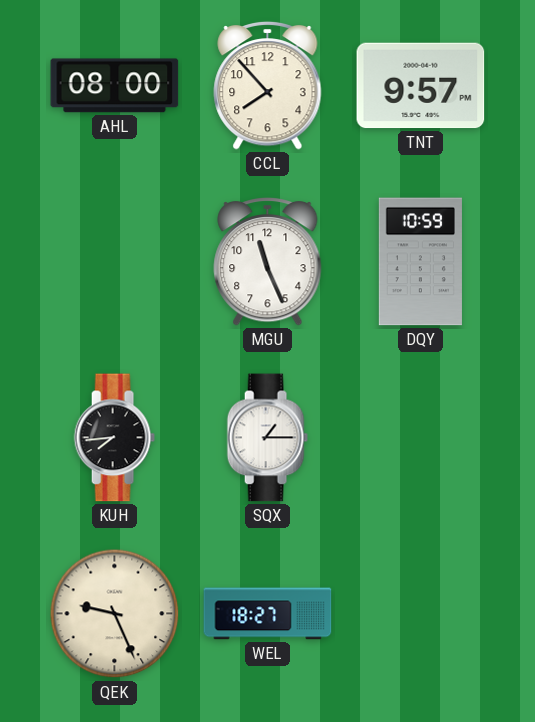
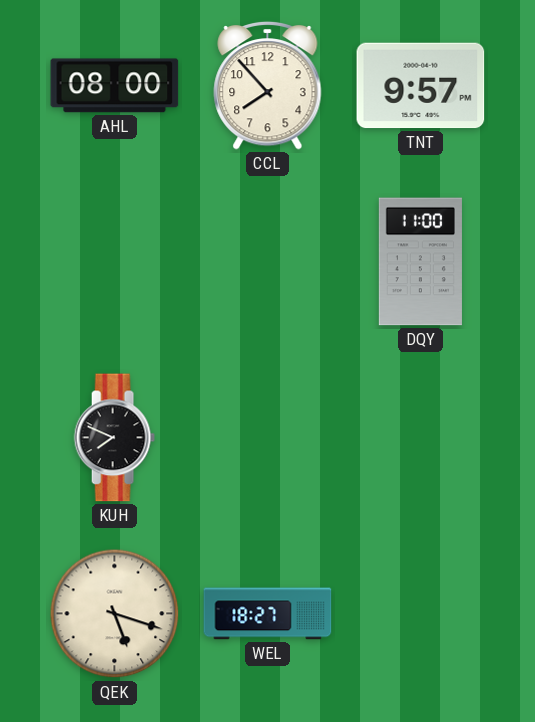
MGU: 11:26 -> none
DQY: 10:59 -> 11:00
KUH: 7:44 -> 7:49
SQX: 1:15 -> none
QEK: 9:26 -> 5:18
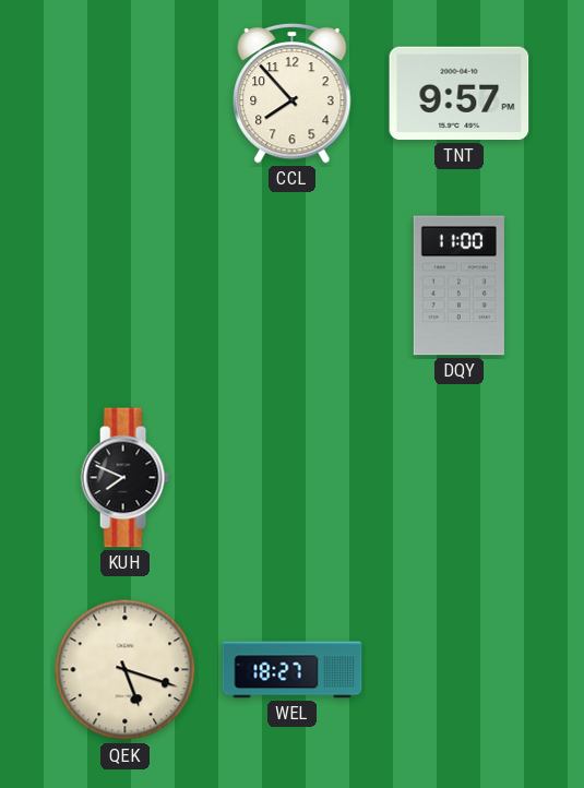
AHL: 08:00 -> none
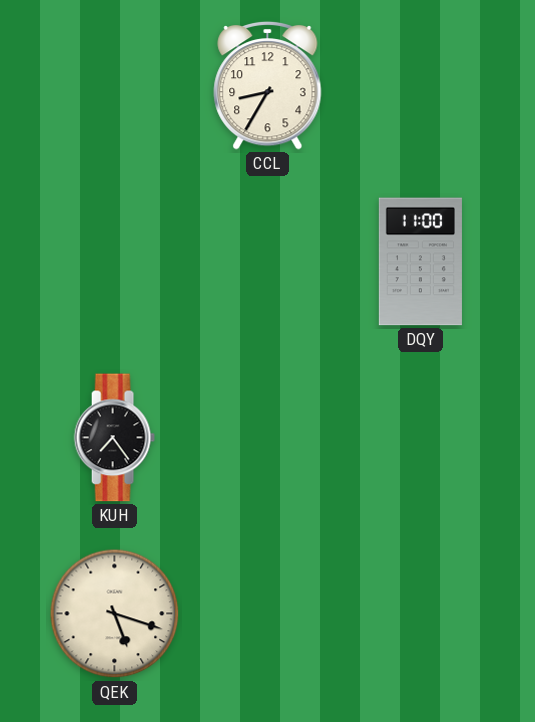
CCL: 7:53 -> 8:35
TNT: 9:57 -> none
KUH: 7:49 -> 7:24
WEL: 18:27 -> none
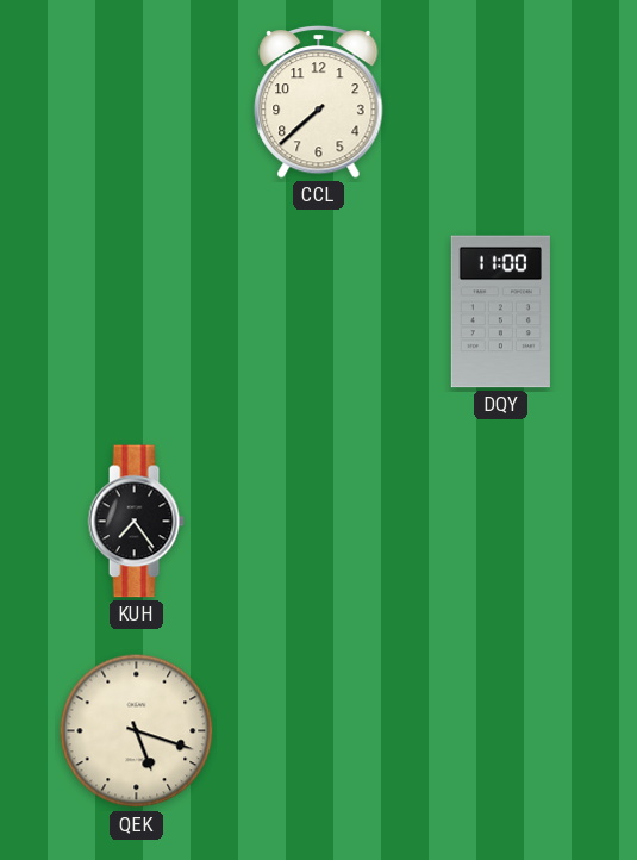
CCL: 8:35 -> 7:38
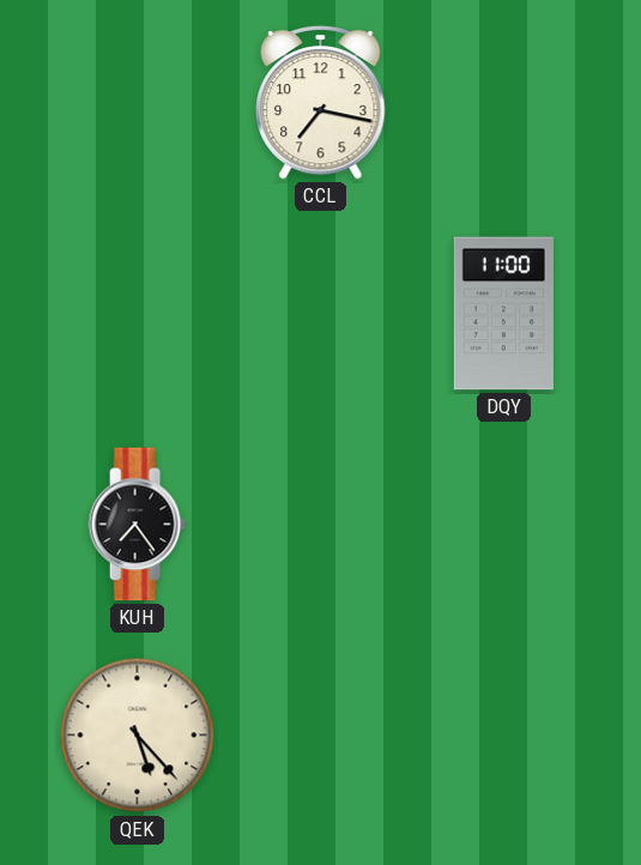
CCL: 7:38 -> 7:17
QEK: 5:18 -> 5:23
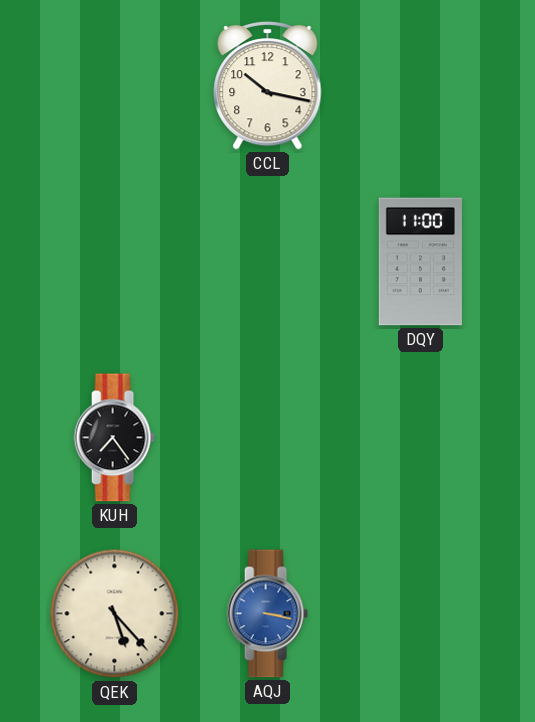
CCL: 7:17 -> 10:17
AQJ: none -> 3:17
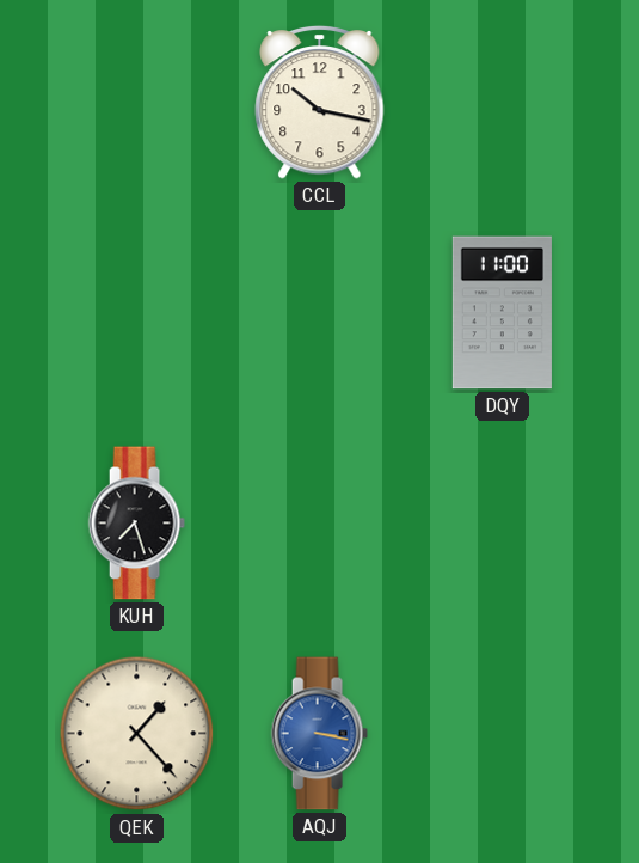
KUH: 7:24 -> 7:27
QEK: 5:23 -> 1:23
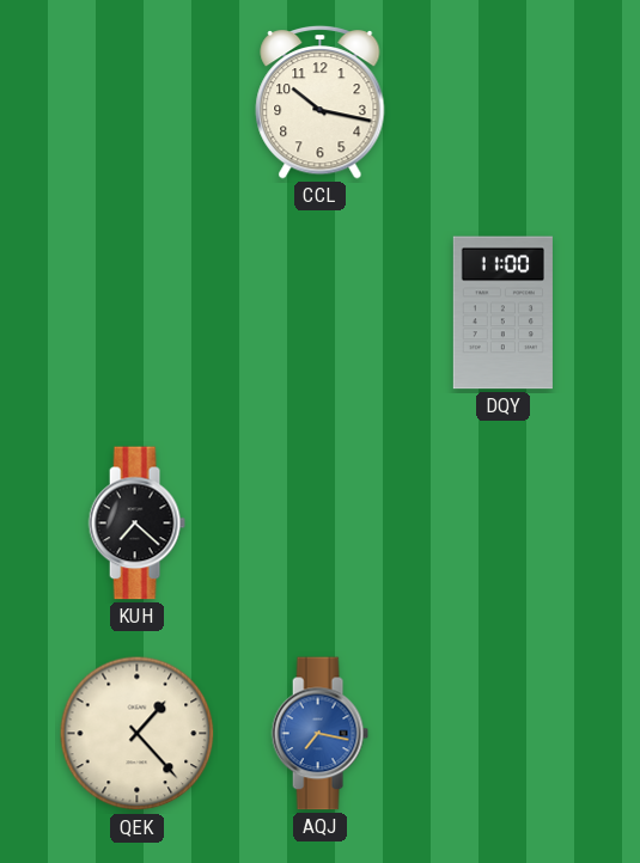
KUH: 7:27 -> 7:22
AQJ: 3:17 -> 7:17
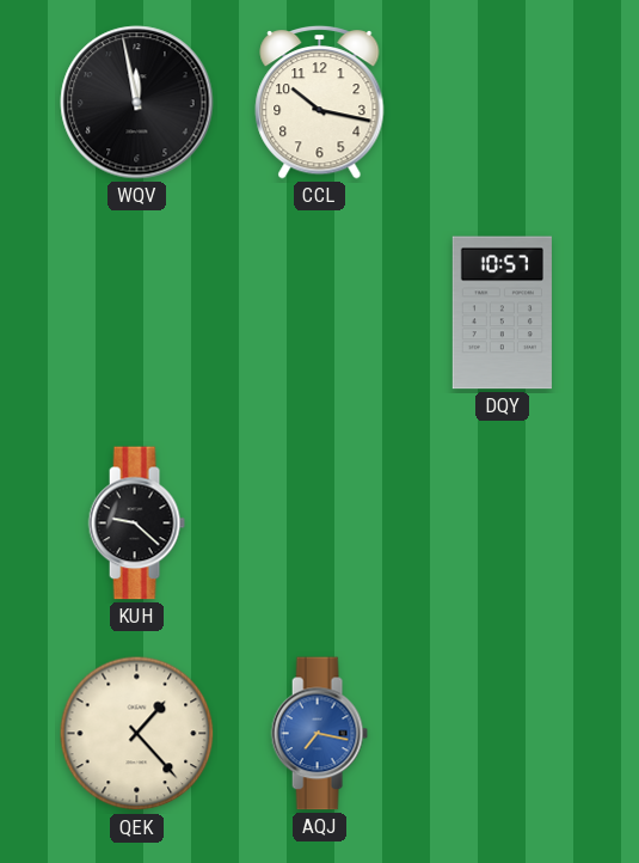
WQV: none -> 11:58
DQY: 11:00 -> 10:57
KUH: 7:22 -> 9:22
